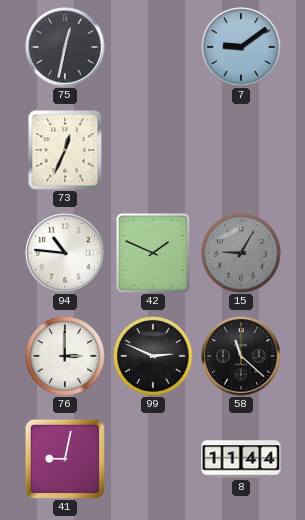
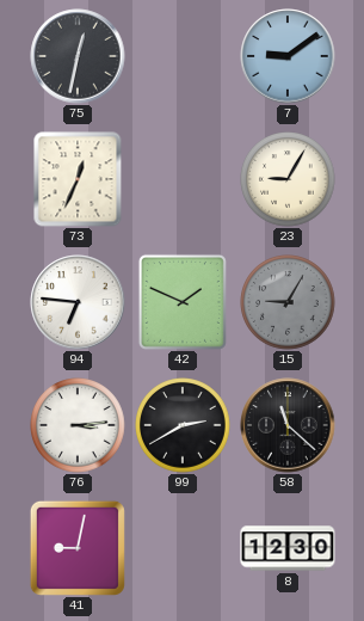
23: none -> 9:05
94: 10:46 -> 6:46
76: 3:00 -> 3:14
99: 2:49 -> 2:40
8: 11:44 -> 12:30
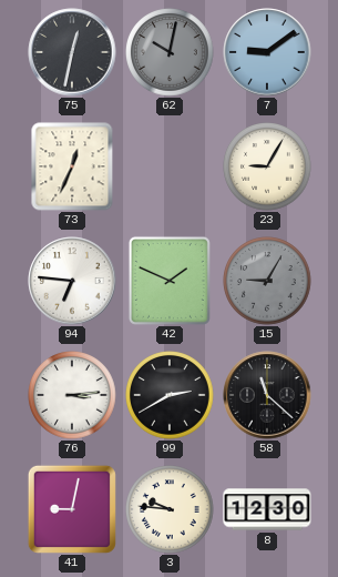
62: none -> 10:02
3: none -> 9:46
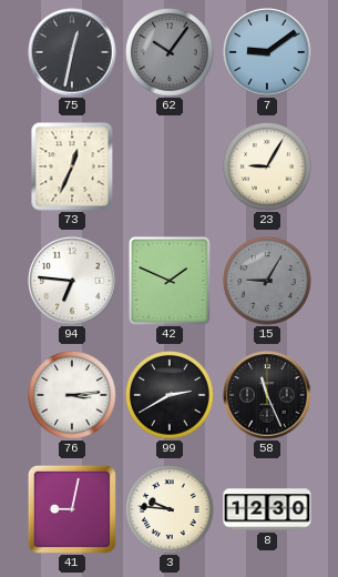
62: 10:02 -> 10:06
58: 11:22 -> 11:26
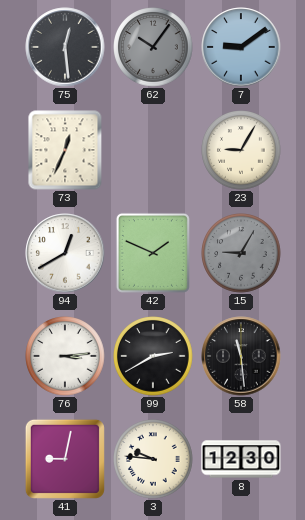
75: 12:32 -> 12:29
94: 6:46 -> 12:40
58: 11:26 -> 11:29
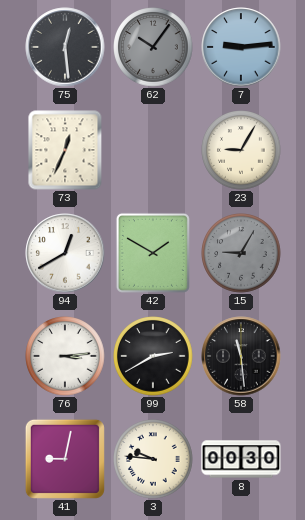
7: 9:09 -> 9:14
42: 1:49 -> 1:50
8: 12:30 -> 00:30
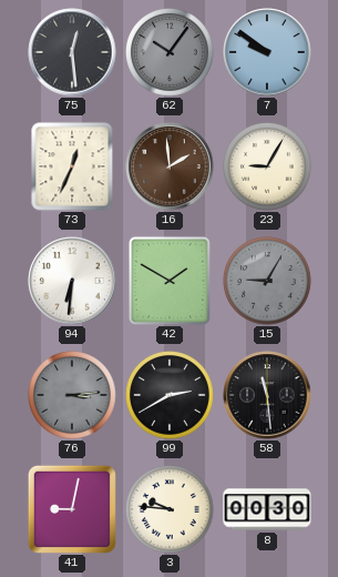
7: 9:14 -> 9:51
16: none -> 1:59
94: 12:40 -> 6:31
76 dial: white -> grey
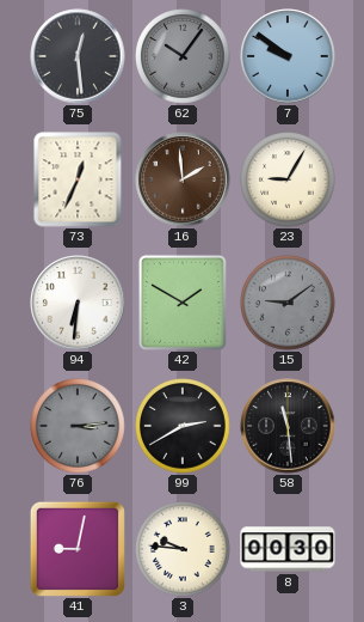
15: 9:05 -> 9:09
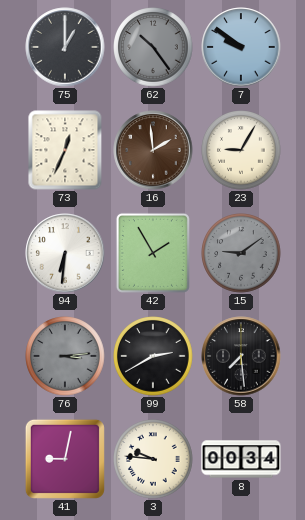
75: 12:29 -> 1:00
62: 10:06 -> 10:24
42: 1:50 -> 1:55
58: 11:29 -> 7:29
8: 00:30 -> 00:34
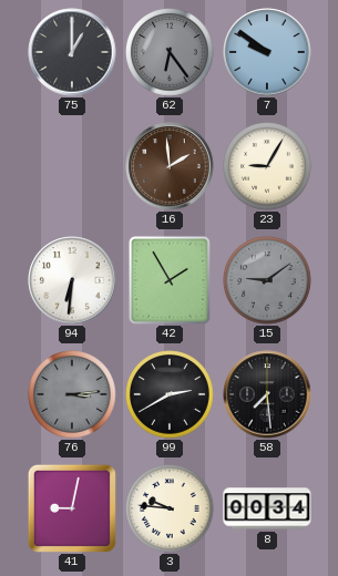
62: 10:24 -> 6:24
73: 12:34 -> none
